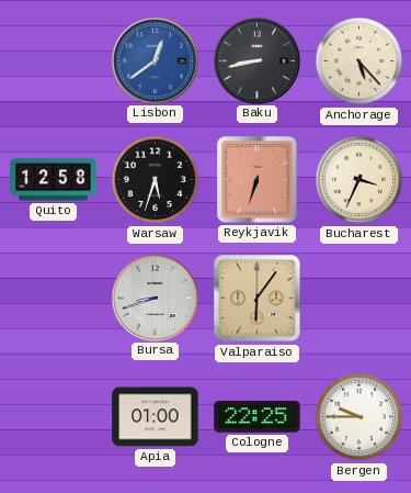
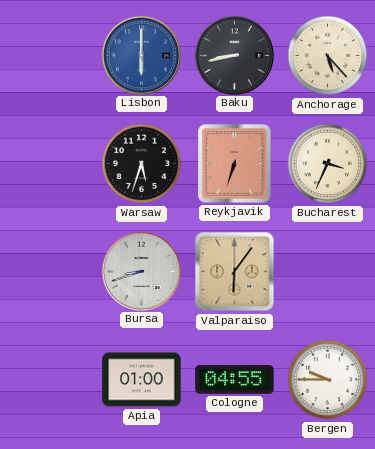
Lisbon: 12:39 -> 6:00
Quito: 12:58 -> none
Cologne: 22:25 -> 04:55
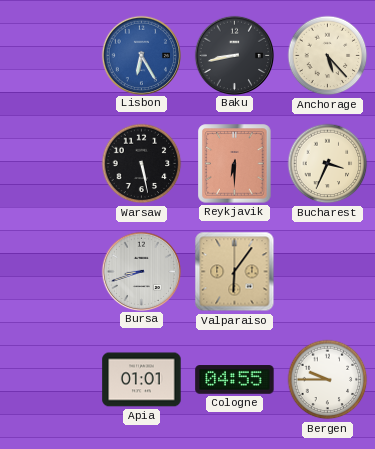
Lisbon: 6:00 -> 6:25
Warsaw: 5:33 -> 5:28
Reykjavik: 6:33 -> 6:30
Apia: 01:00 -> 01:01
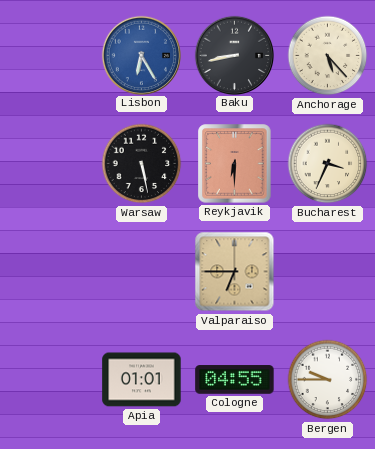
Bursa: 8:42 -> none
Valparaiso: 6:06 -> 6:45
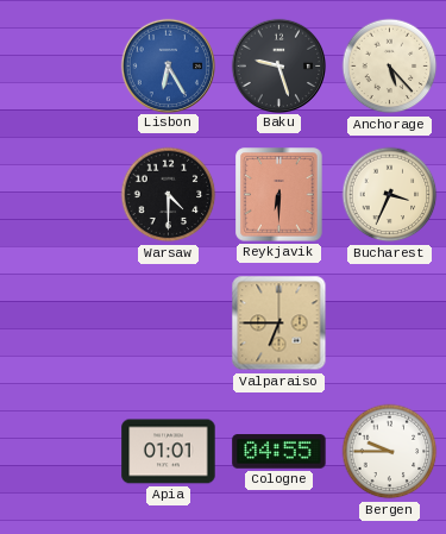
Baku: 8:43 -> 9:27
Warsaw: 5:28 -> 4:30
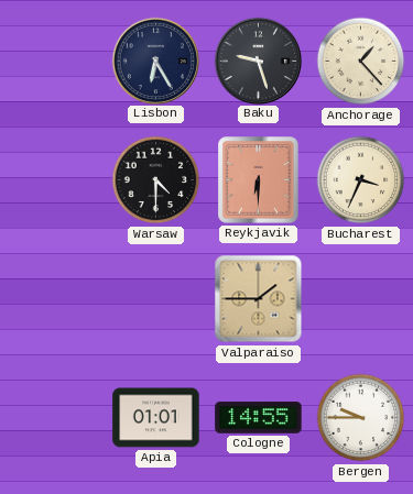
Lisbon dial: blue -> navy
Anchorage: 5:23 -> 1:23
Valparaiso: 6:45 -> 1:45
Cologne: 04:55 -> 14:55
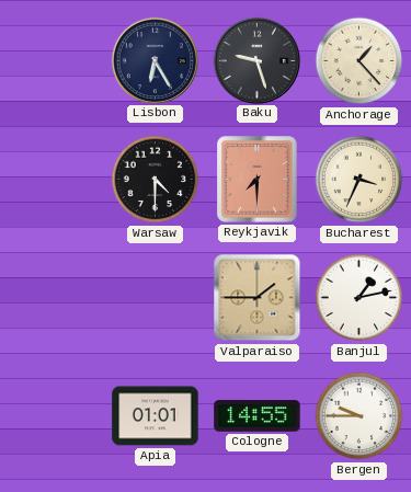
Reykjavik: 6:30 -> 7:30
Banjul: none -> 1:13
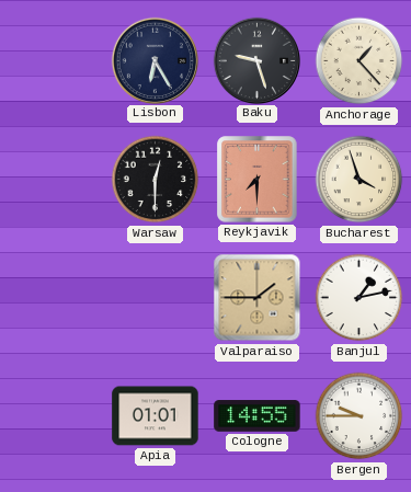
Warsaw: 4:30 -> 12:30
Bucharest: 3:34 -> 3:57
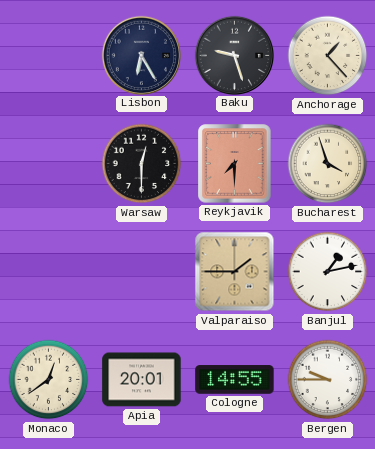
Monaco: none -> 12:39
Apia: 01:01 -> 20:01
